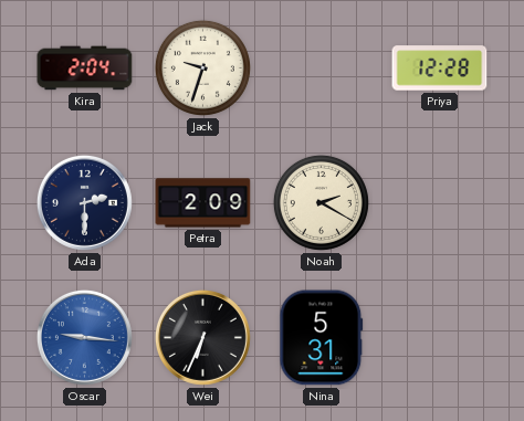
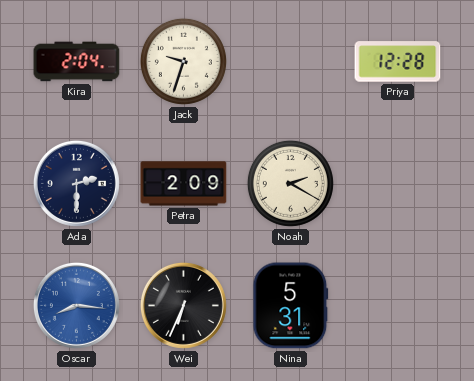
Oscar: 9:16 -> 8:16
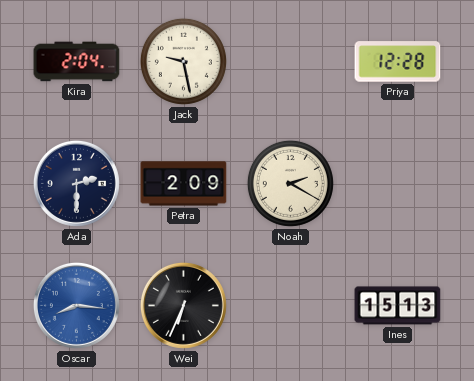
Jack: 9:33 -> 9:28
Nina: 5:31 -> none
Ines: none -> 15:13
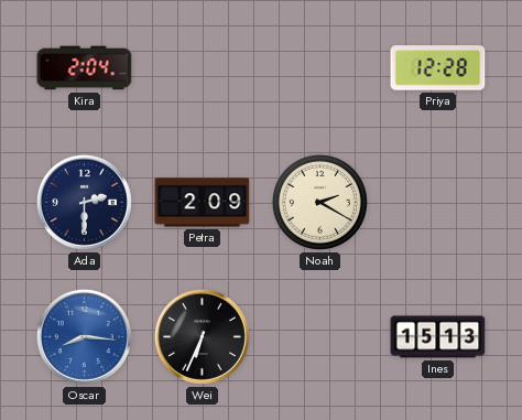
Jack: 9:28 -> none
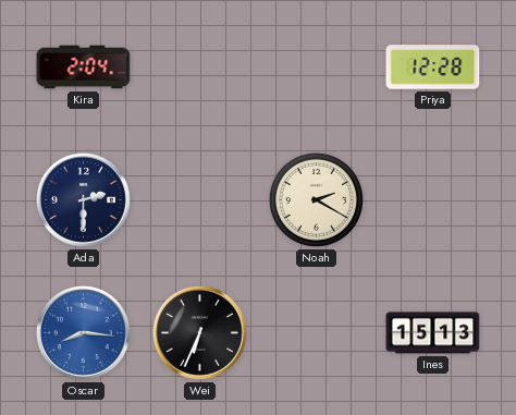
Petra: 2:09 -> none
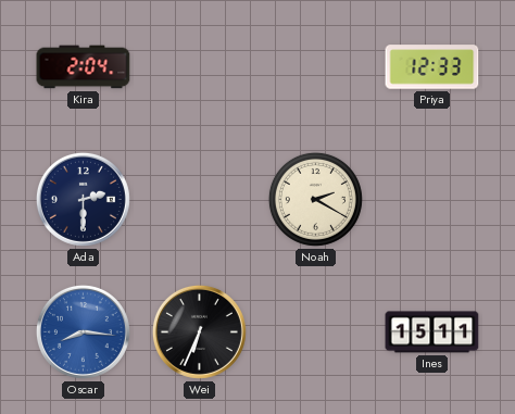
Priya: 12:28 -> 12:33
Ines: 15:13 -> 15:11
